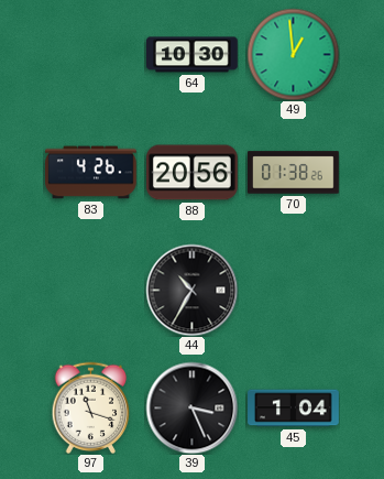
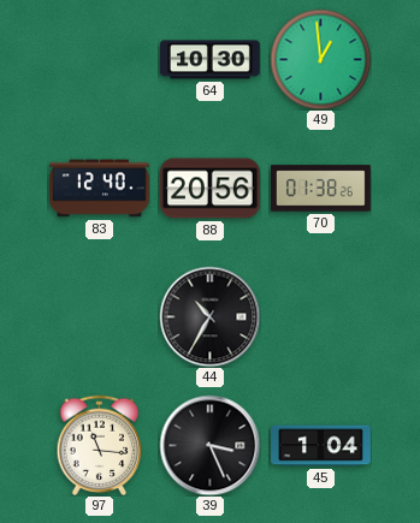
83: 4:26 -> 12:40
97: 11:18 -> 11:16
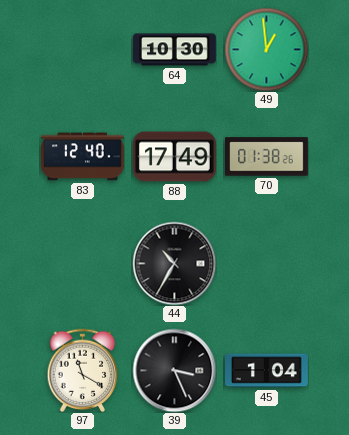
88: 20:56 -> 17:49
97: 11:16 -> 11:20
